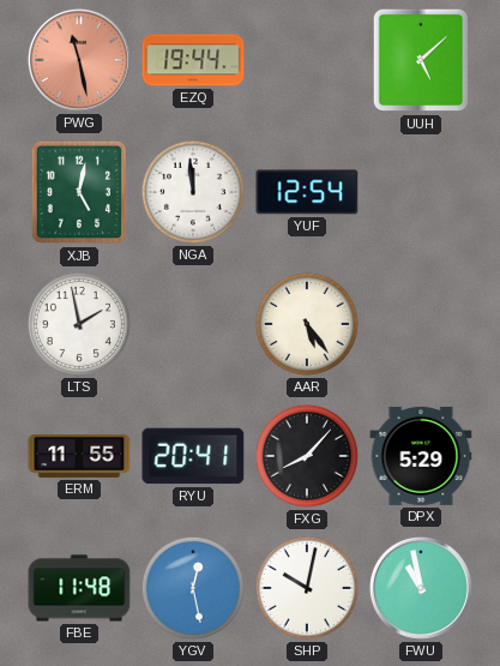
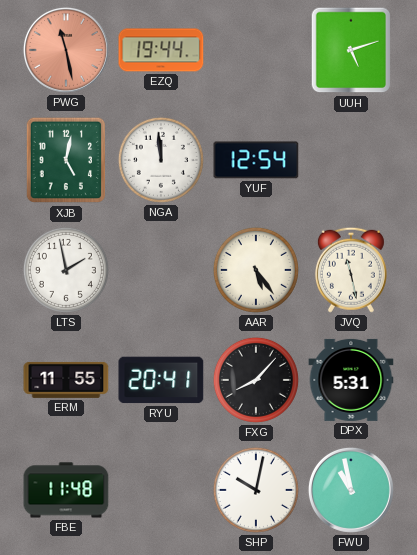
UUH: 5:08 -> 5:12
JVQ: none -> 11:28
DPX: 5:29 -> 5:31
YGV: 12:28 -> none
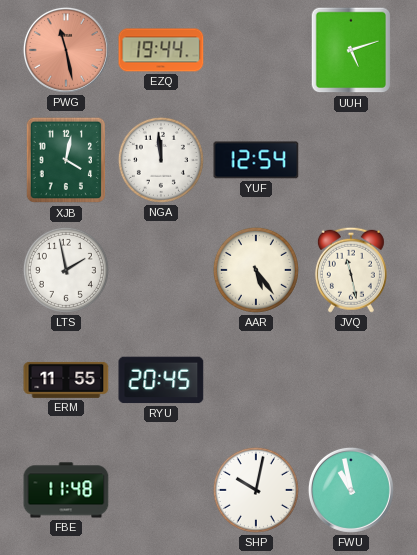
XJB: 5:02 -> 4:02
RYU: 20:41 -> 20:45
FXG: 8:07 -> none
DPX: 5:31 -> none
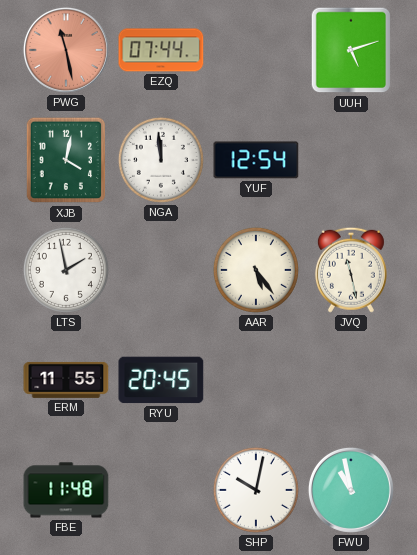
EZQ: 19:44 -> 07:44
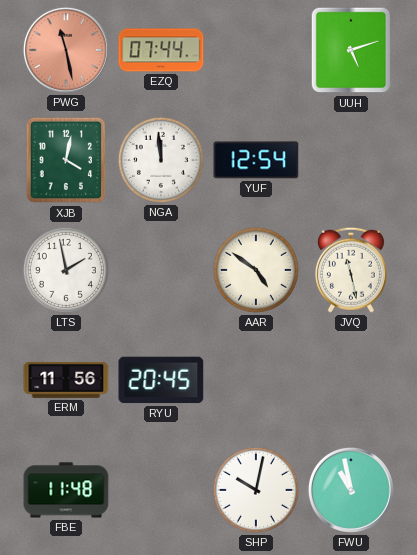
AAR: 5:24 -> 4:51
ERM: 11:55 -> 11:56
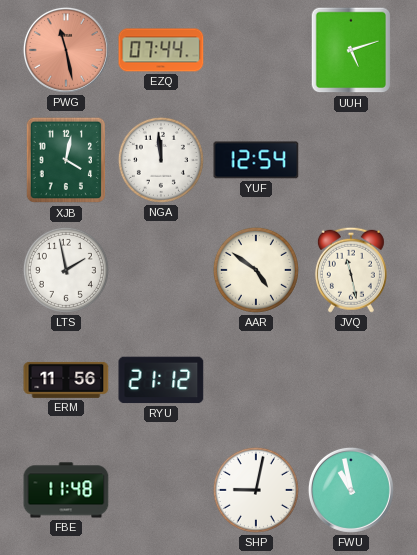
RYU: 20:45 -> 21:12
SHP: 10:02 -> 9:02
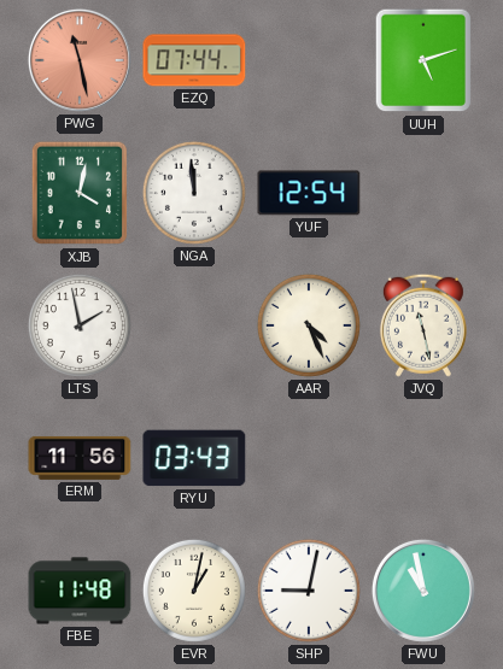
AAR: 4:51 -> 4:26
RYU: 21:12 -> 03:43
EVR: none -> 1:02
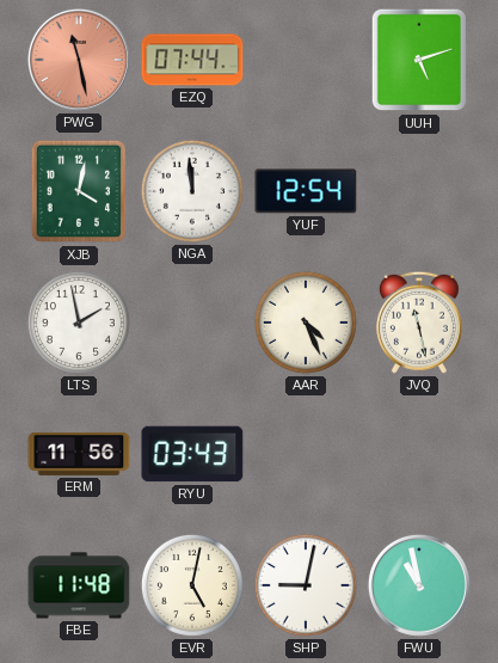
EVR: 1:02 -> 5:02
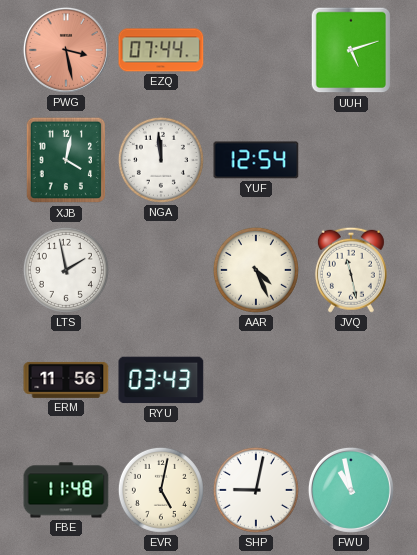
PWG: 11:28 -> 3:28
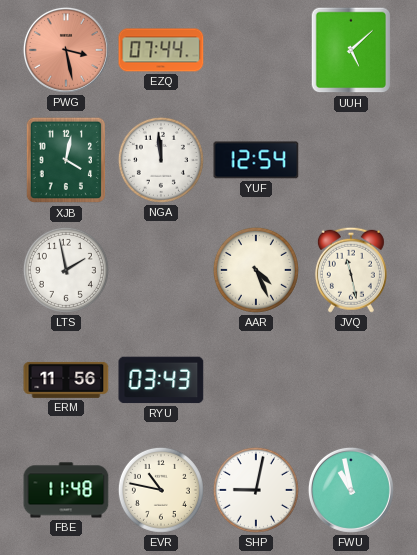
UUH: 5:12 -> 5:08
EVR: 5:02 -> 10:47
